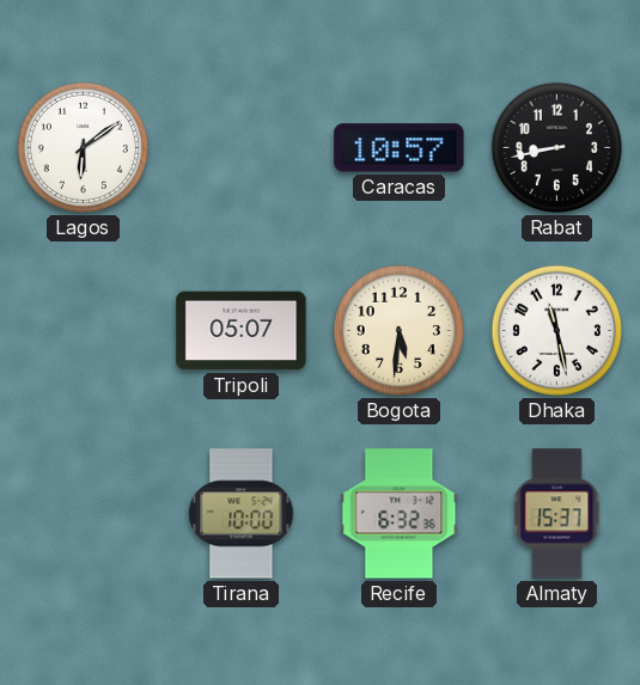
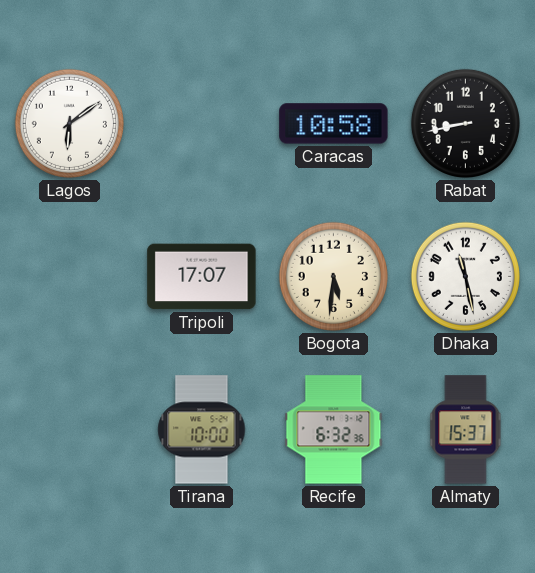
Caracas: 10:57 -> 10:58
Tripoli: 05:07 -> 17:07
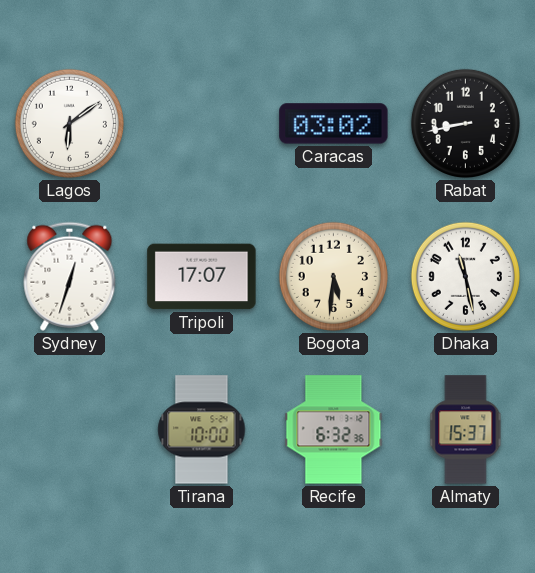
Caracas: 10:58 -> 03:02
Sydney: none -> 12:33
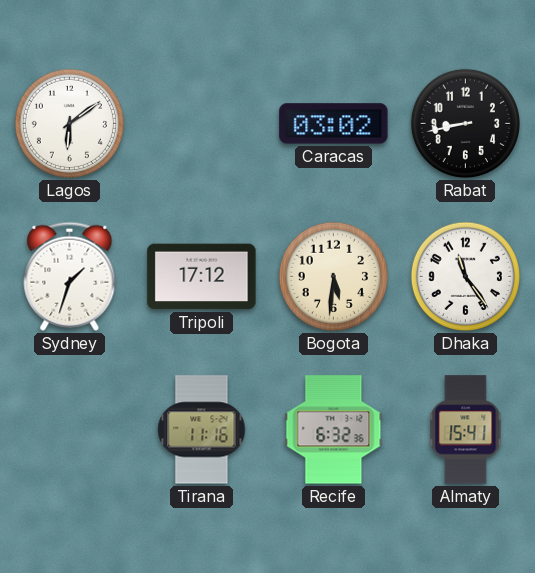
Sydney: 12:33 -> 1:33
Tripoli: 17:07 -> 17:12
Dhaka: 11:28 -> 11:24
Tirana: 10:00 -> 11:16
Almaty: 15:37 -> 15:41
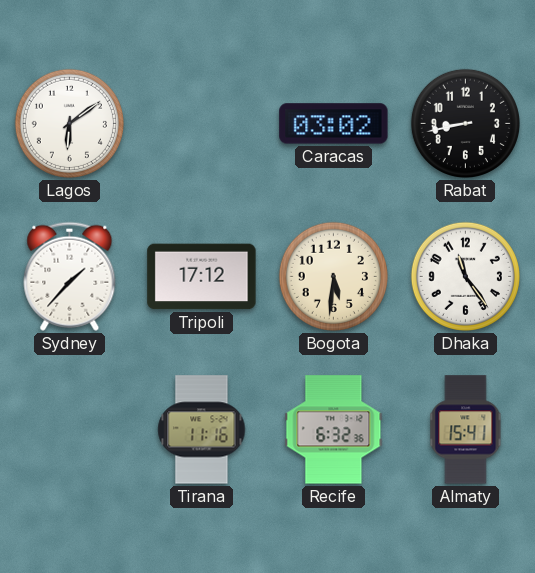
Sydney: 1:33 -> 1:37
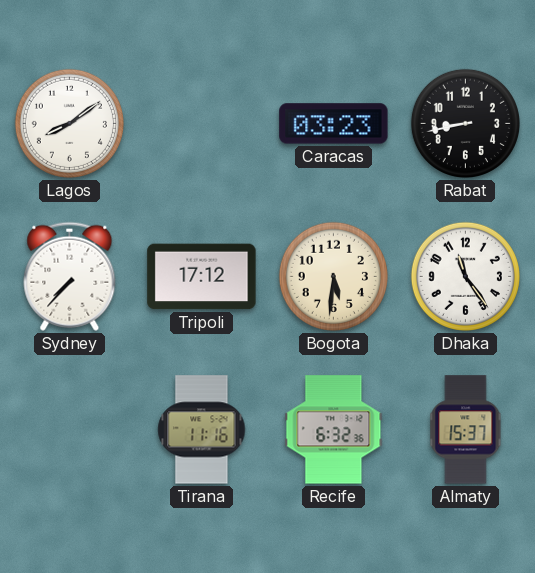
Lagos: 6:09 -> 8:09
Caracas: 03:02 -> 03:23
Sydney: 1:37 -> 7:37
Almaty: 15:41 -> 15:37
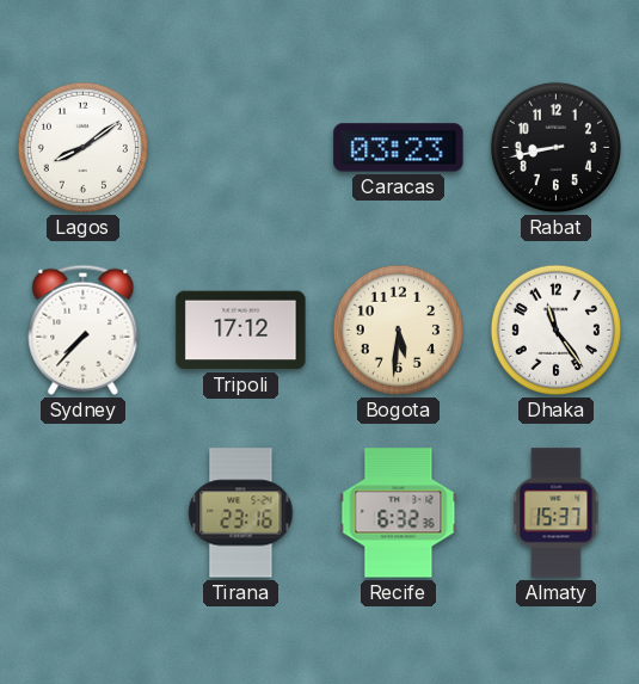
Tirana: 11:16 -> 23:16
